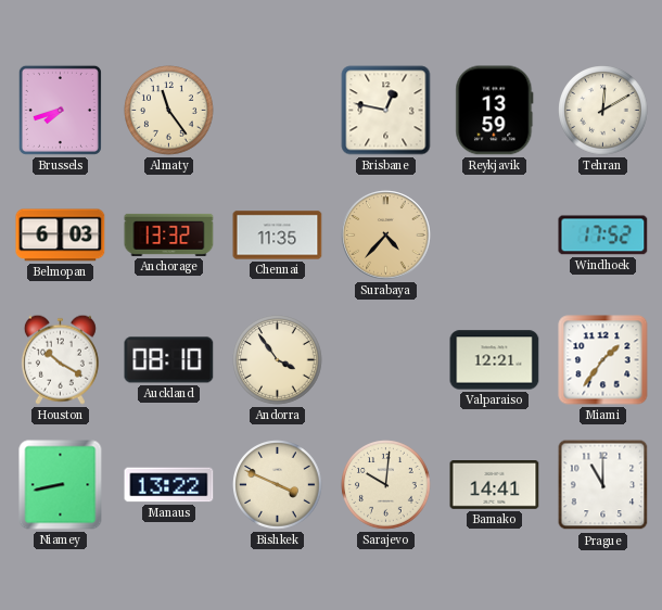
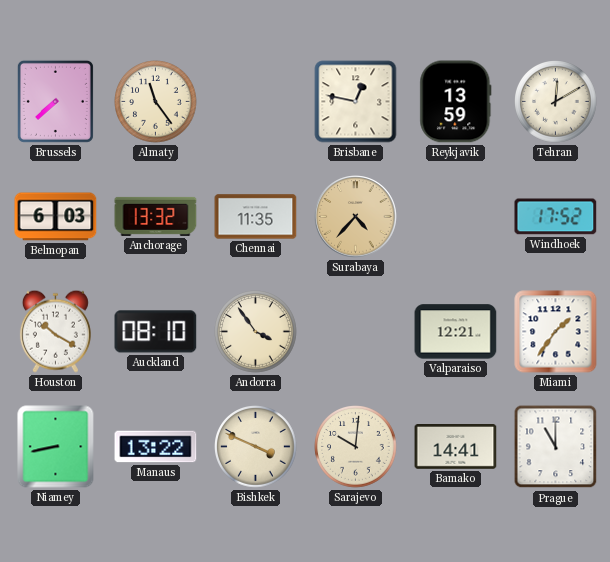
Brussels: 7:42 -> 7:38
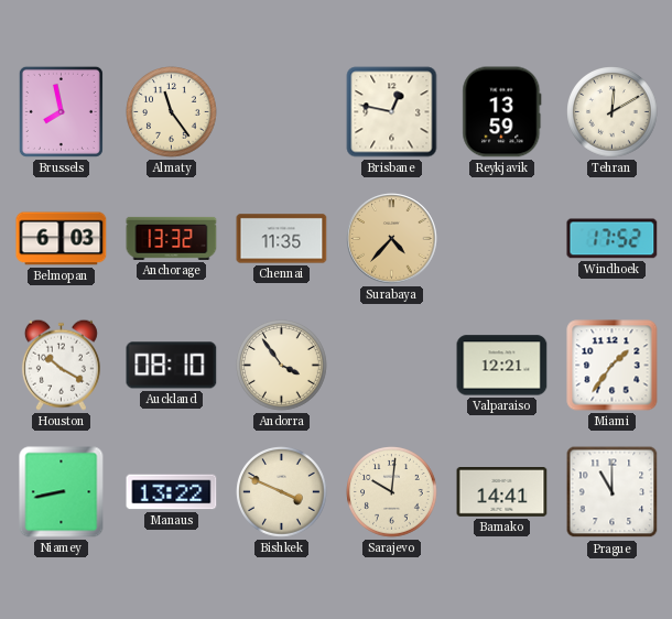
Brussels: 7:38 -> 7:58
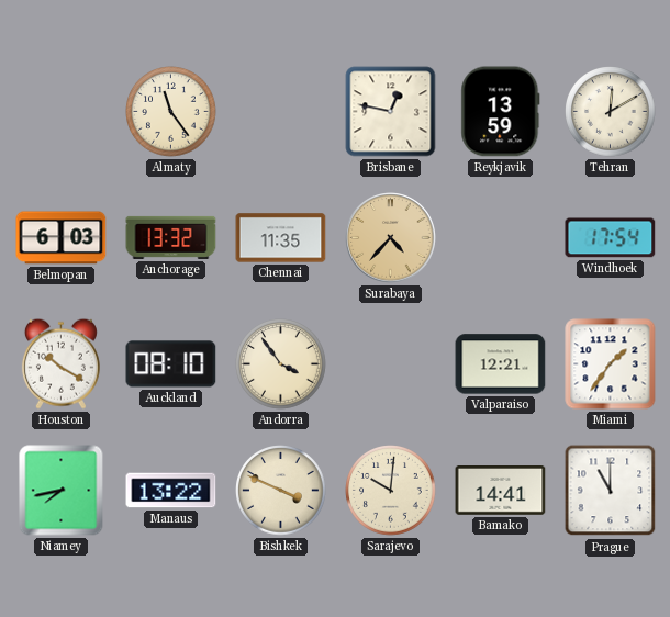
Brussels: 7:58 -> none
Windhoek: 17:52 -> 17:54
Niamey: 8:43 -> 7:43
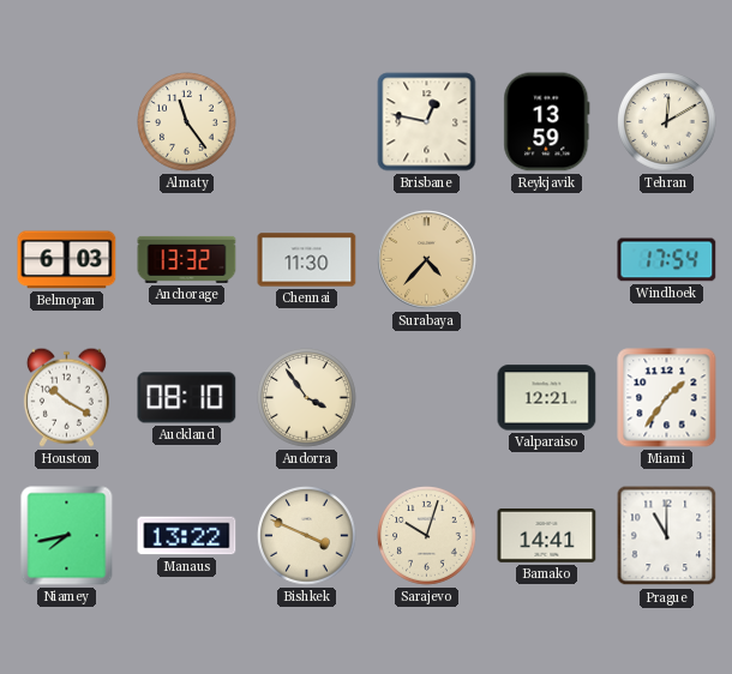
Chennai: 11:35 -> 11:30
Sarajevo: 10:01 -> 10:03
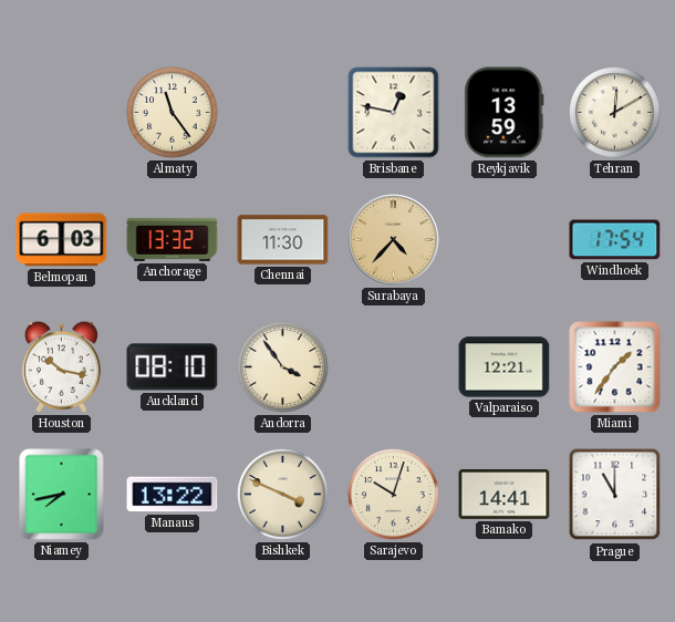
Houston: 10:20 -> 10:17
